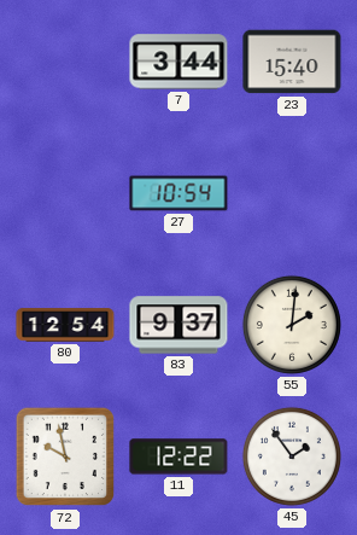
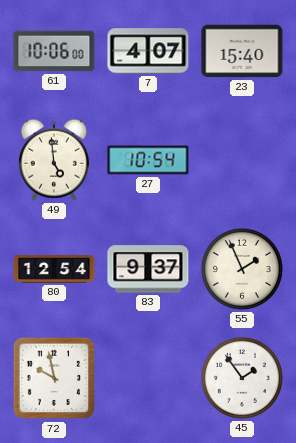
61: none -> 10:06
7: 3:44 -> 4:07
49: none -> 4:59
55: 2:01 -> 1:56
11: 12:22 -> none
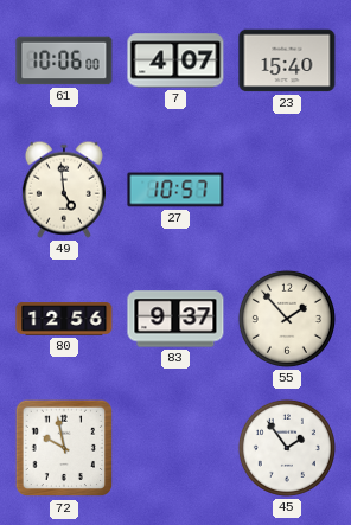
27: 10:54 -> 10:57
80: 12:54 -> 12:56
55: 1:56 -> 1:53
